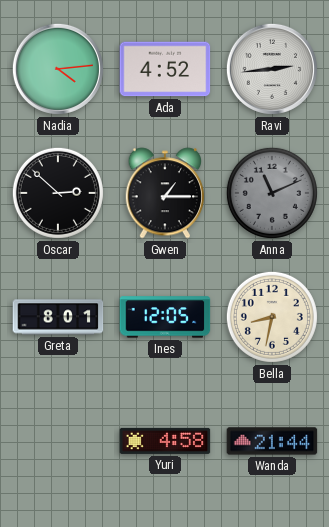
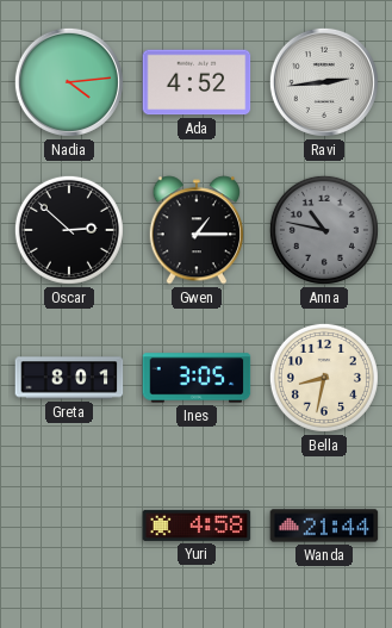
Anna: 11:11 -> 10:47
Ines: 12:05 -> 3:05
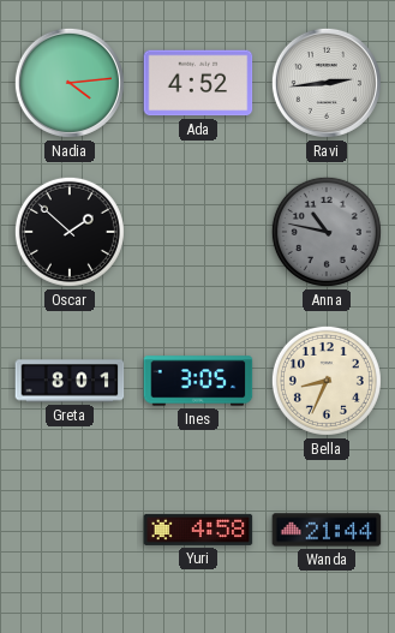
Oscar: 2:52 -> 1:52
Gwen: 1:15 -> none
Bella: 8:32 -> 8:34
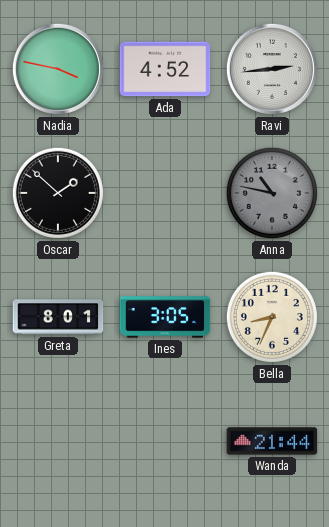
Nadia: 4:14 -> 3:47
Yuri: 4:58 -> none
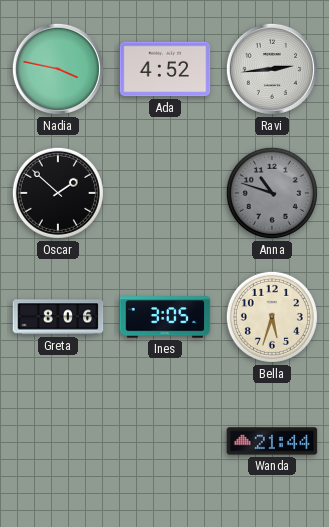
Anna: 10:47 -> 10:48
Greta: 8:01 -> 8:06
Bella: 8:34 -> 5:33
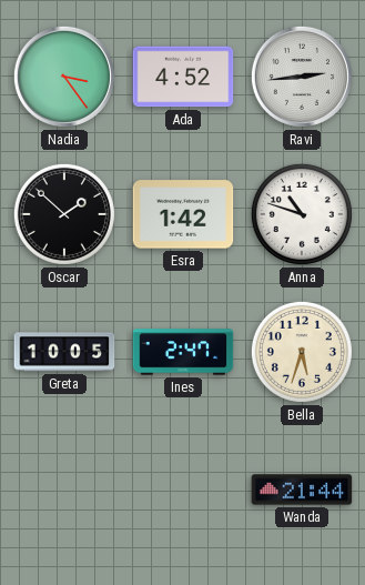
Nadia: 3:47 -> 3:24
Esra: none -> 1:42
Anna dial: grey -> white
Greta: 8:06 -> 10:05
Ines: 3:05 -> 2:47
